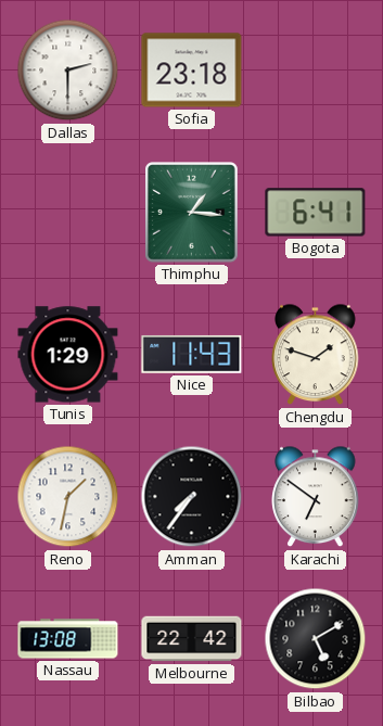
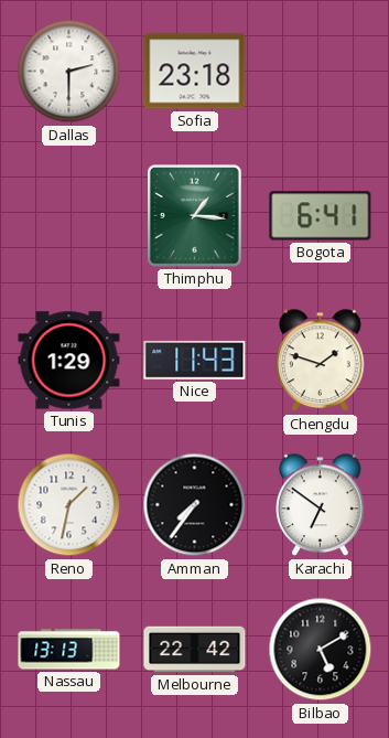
Nassau: 13:08 -> 13:13
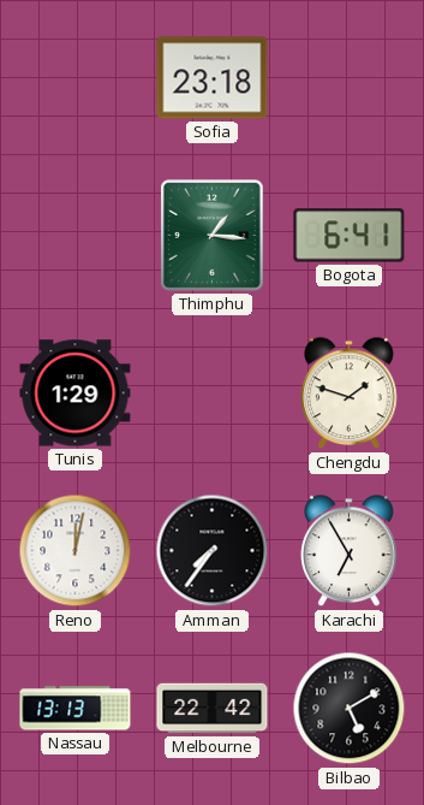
Dallas: 2:30 -> none
Nice: 11:43 -> none
Reno: 1:32 -> 12:02
Karachi: 6:51 -> 6:55
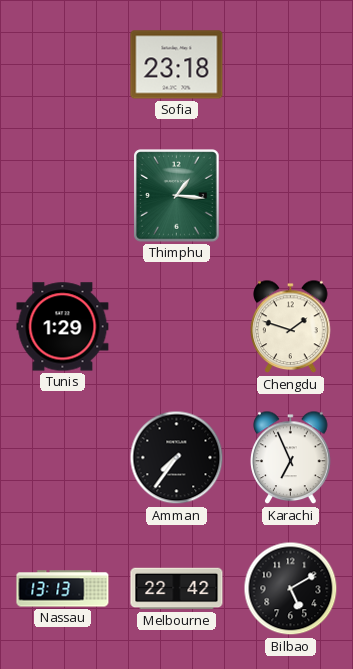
Bogota: 6:41 -> none
Reno: 12:02 -> none
Karachi: 6:55 -> 6:56
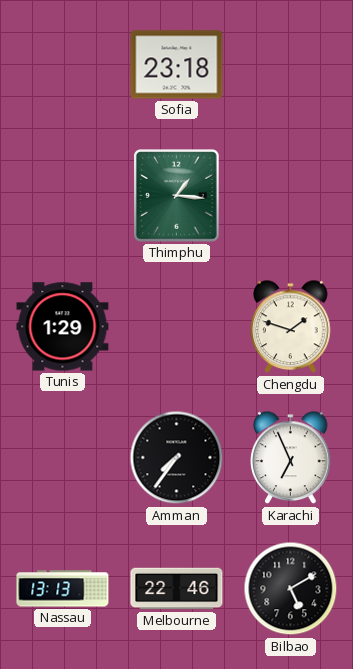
Melbourne: 22:42 -> 22:46
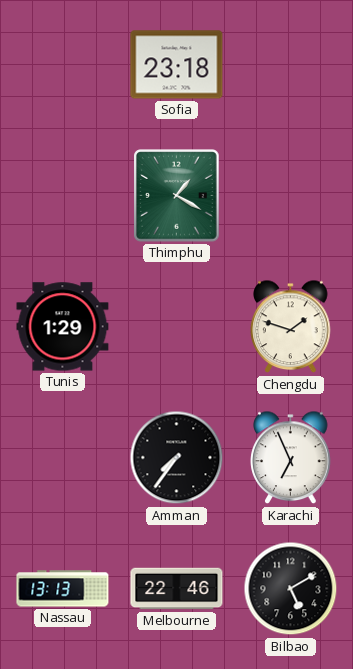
Thimphu: 1:16 -> 1:20
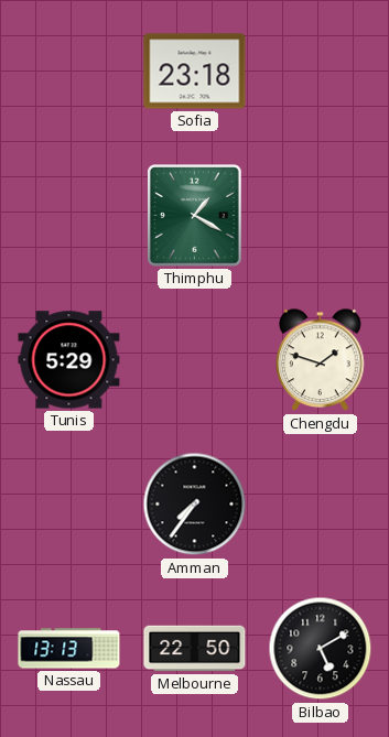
Tunis: 1:29 -> 5:29
Karachi: 6:56 -> none
Melbourne: 22:46 -> 22:50
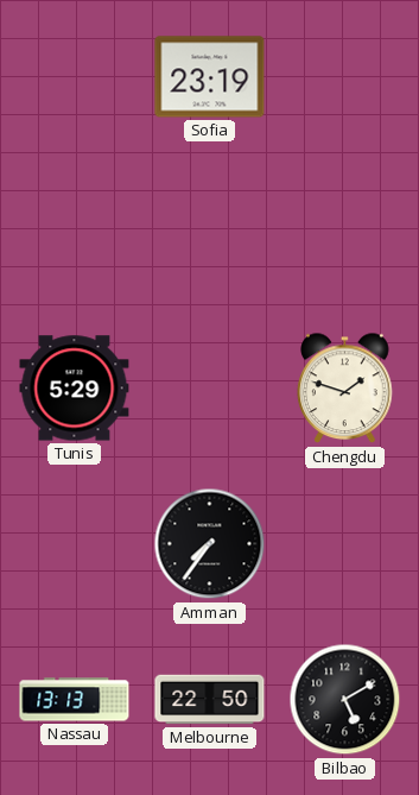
Sofia: 23:18 -> 23:19
Thimphu: 1:20 -> none
